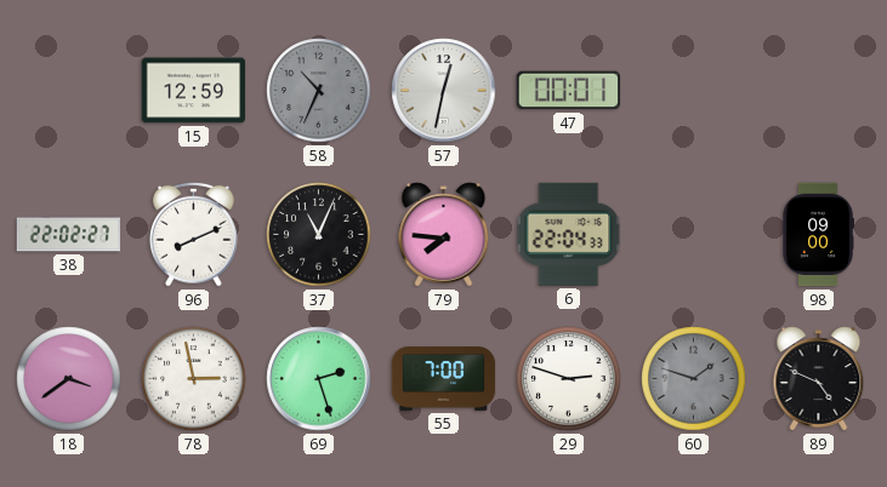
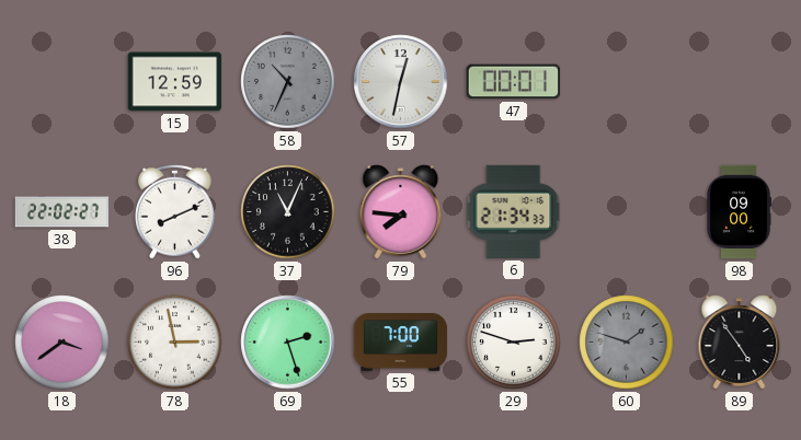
6: 22:04 -> 21:34
89: 4:49 -> 4:54
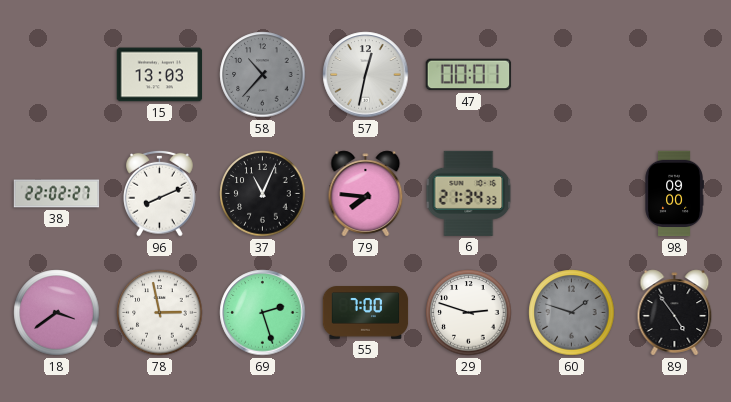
15: 12:59 -> 13:03
58: 10:34 -> 10:37
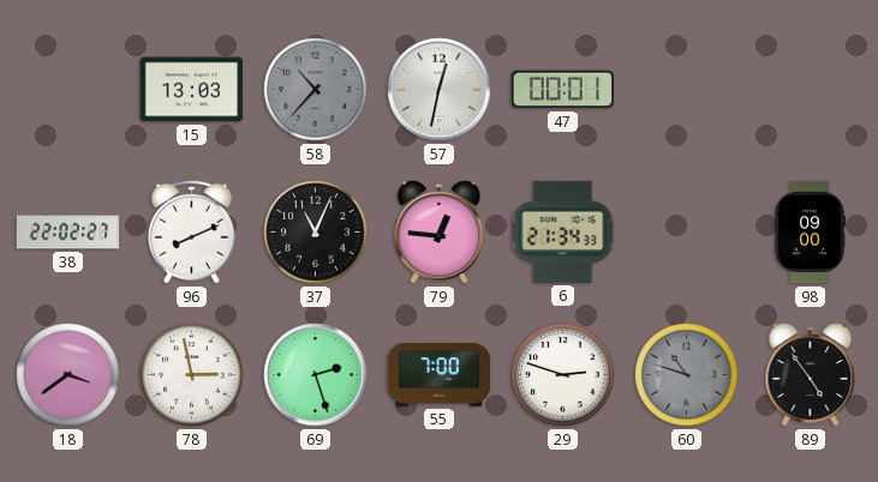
79: 7:46 -> 12:46
60: 1:48 -> 10:48
